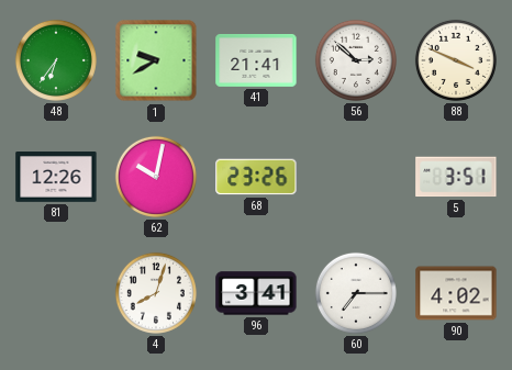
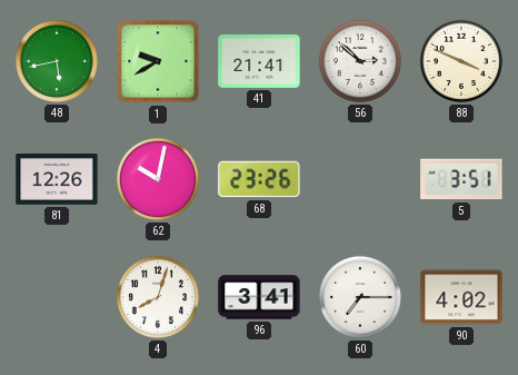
48: 6:36 -> 5:43
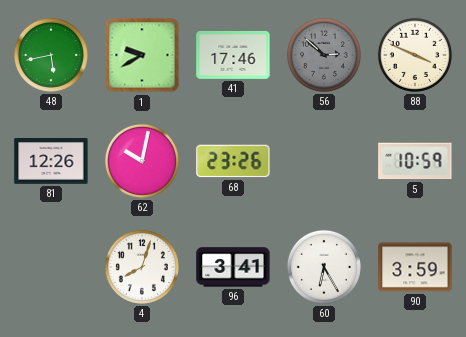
41: 21:41 -> 17:46
56 dial: white -> grey
5: 3:51 -> 10:59
60: 7:15 -> 6:25
90: 4:02 -> 3:59
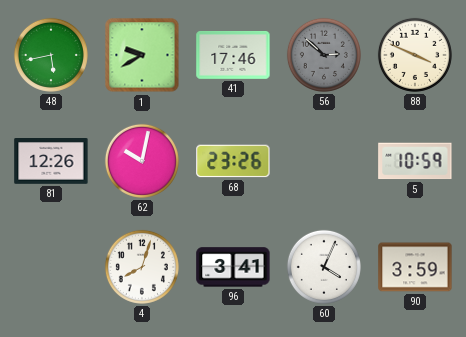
60: 6:25 -> 4:04
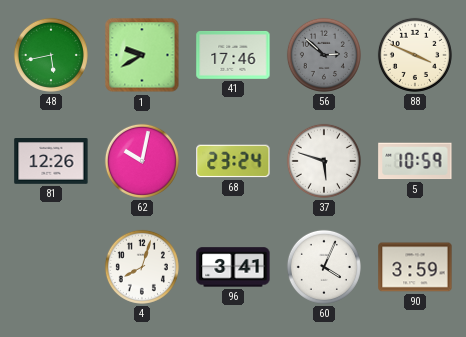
68: 23:26 -> 23:24
37: none -> 5:48
